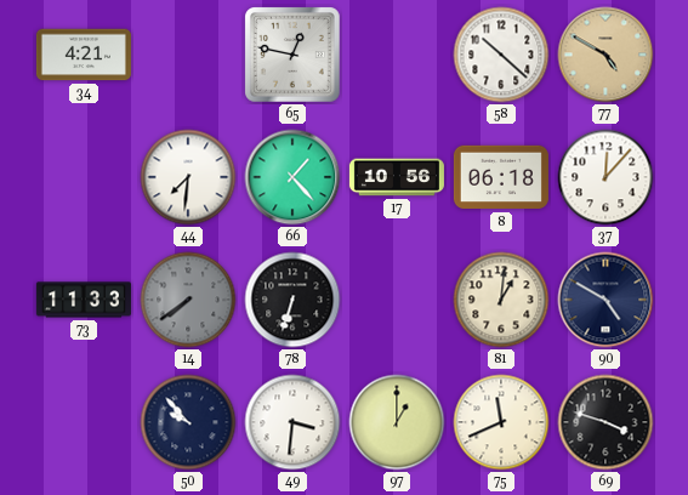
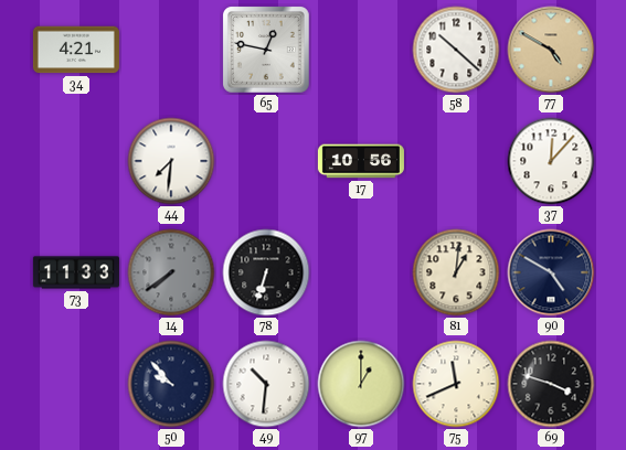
66: 1:23 -> none
8: 06:18 -> none
49: 3:31 -> 10:31
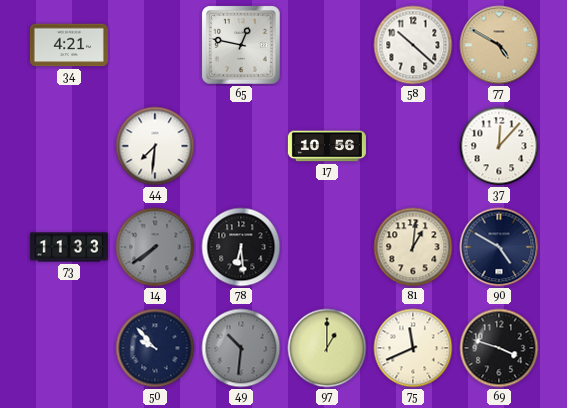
78: 6:33 -> 6:29
49 dial: white -> grey
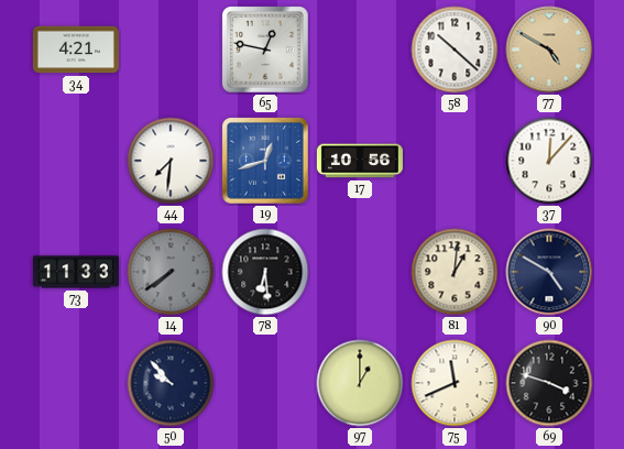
19: none -> 12:42
49: 10:31 -> none
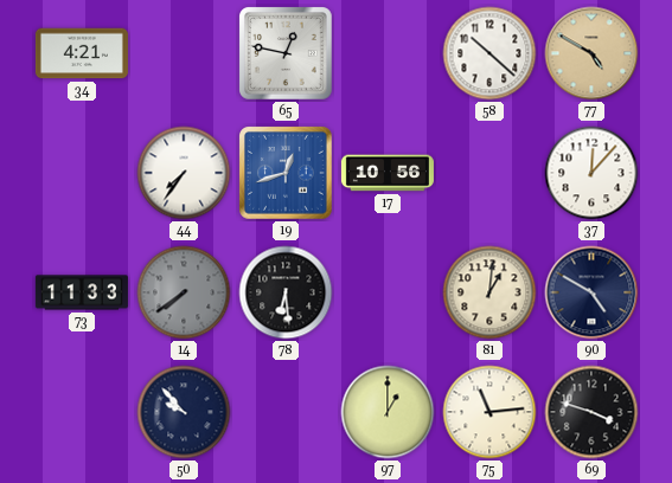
44: 7:31 -> 7:36
75: 11:41 -> 11:14
